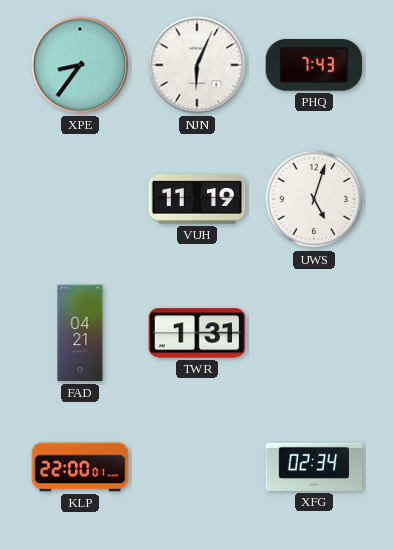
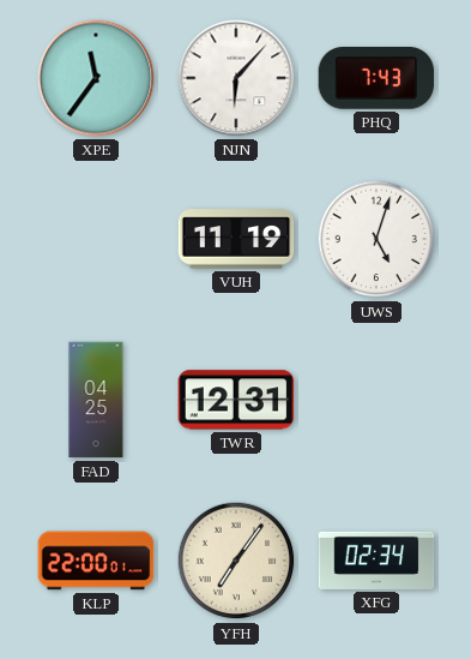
XPE: 8:36 -> 11:36
NJN: 6:04 -> 6:07
FAD: 04:21 -> 04:25
TWR: 1:31 -> 12:31
YFH: none -> 7:06
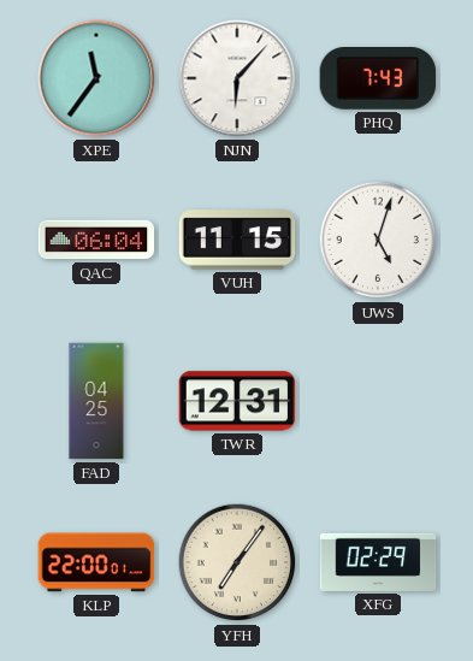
QAC: none -> 06:04
VUH: 11:19 -> 11:15
XFG: 02:34 -> 02:29
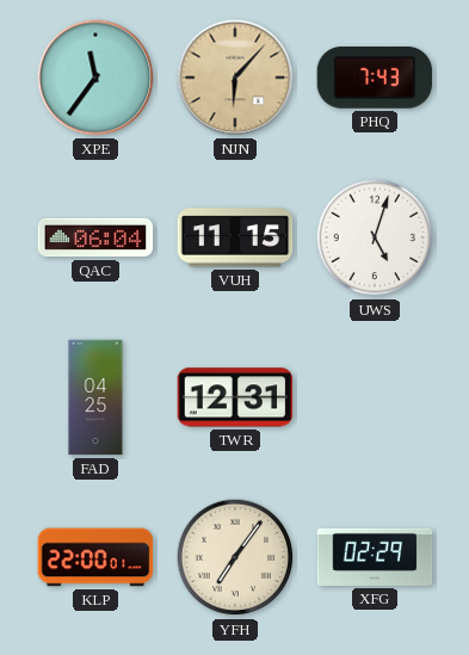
NJN dial: white -> champagne
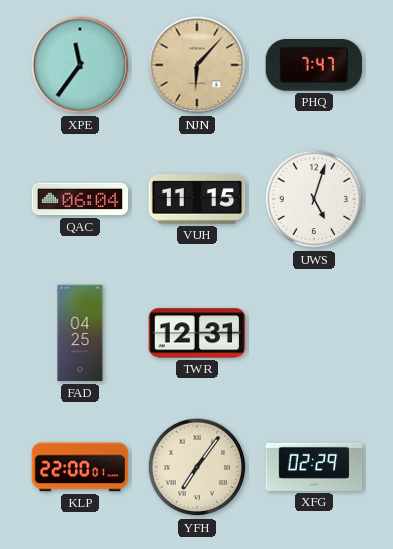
PHQ: 7:43 -> 7:47
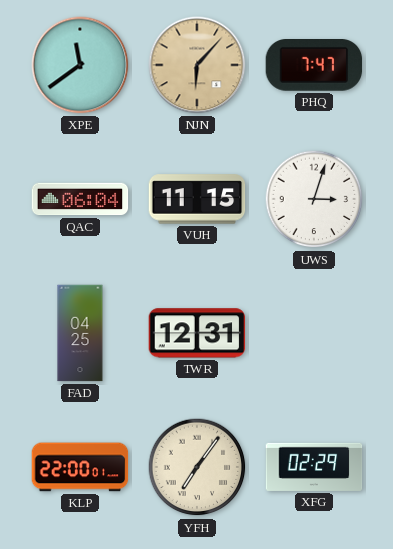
XPE: 11:36 -> 11:39
UWS: 5:03 -> 3:03
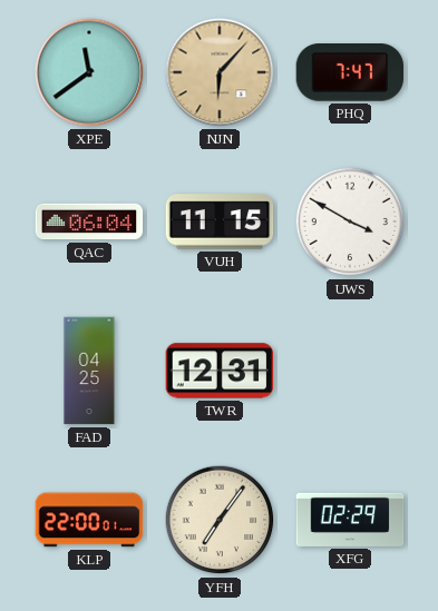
UWS: 3:03 -> 3:50
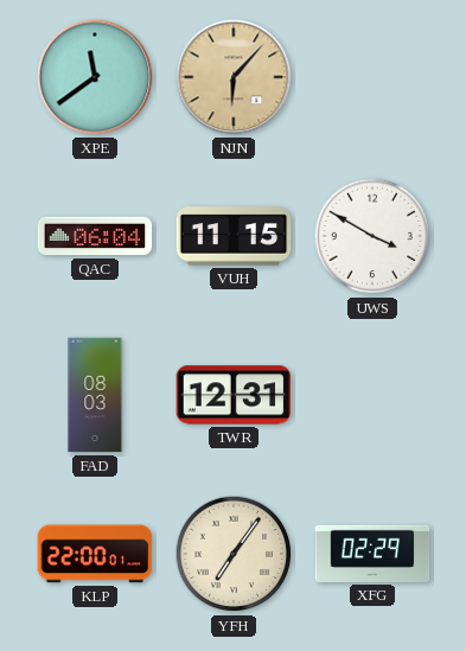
PHQ: 7:47 -> none
FAD: 04:25 -> 08:03
